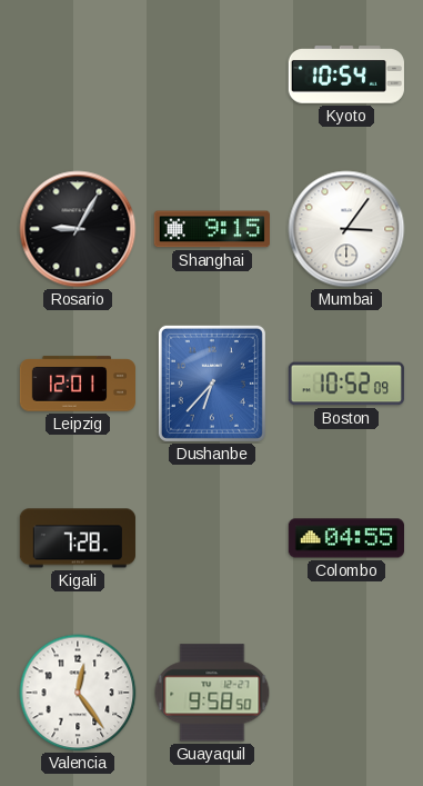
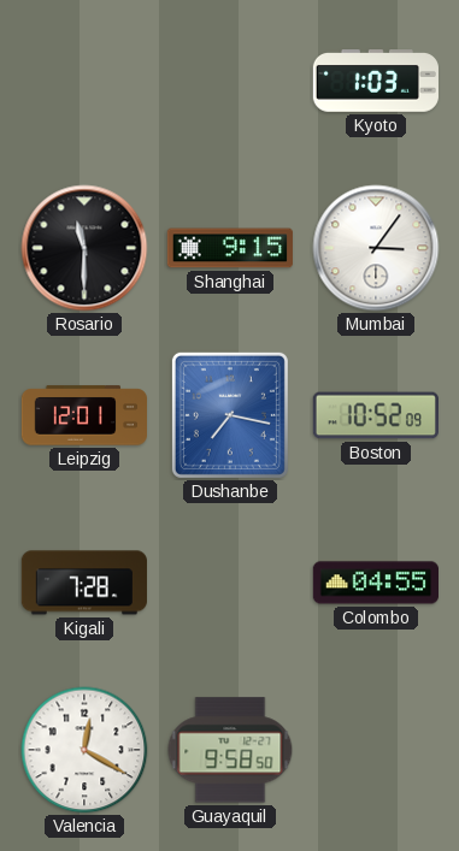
Kyoto: 10:54 -> 1:03
Rosario: 9:05 -> 11:30
Dushanbe: 6:37 -> 7:17
Valencia: 12:24 -> 12:20
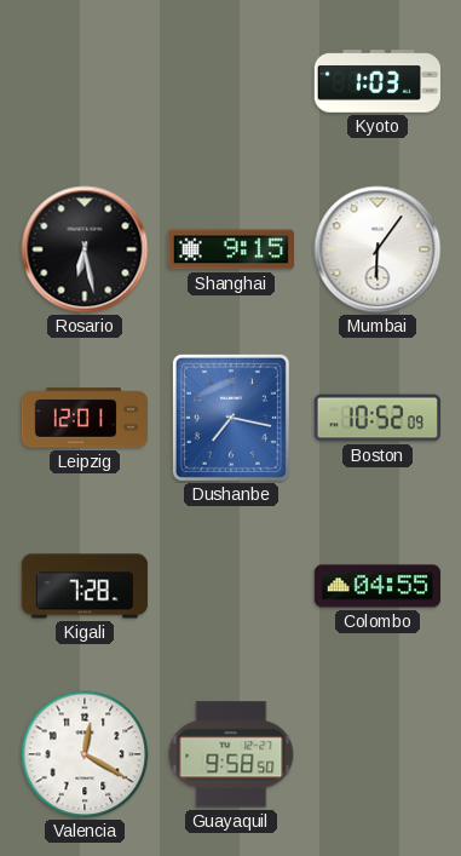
Rosario: 11:30 -> 6:28
Mumbai: 3:06 -> 6:06
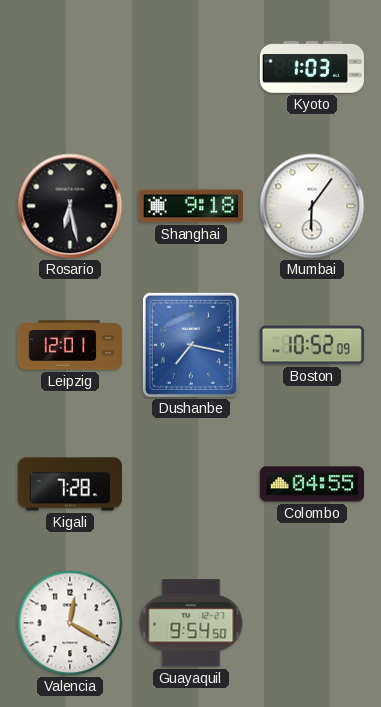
Shanghai: 9:15 -> 9:18
Guayaquil: 9:58 -> 9:54
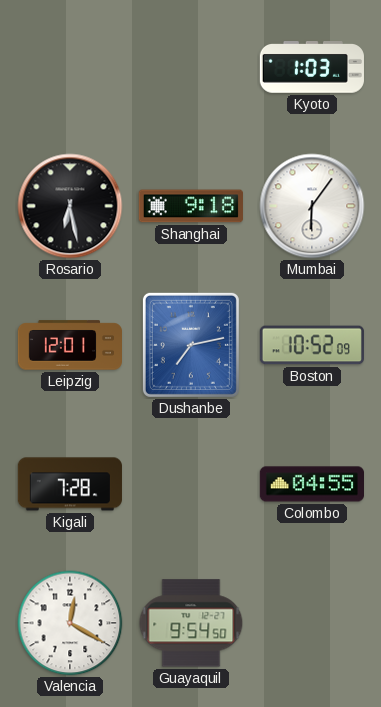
Dushanbe: 7:17 -> 7:13
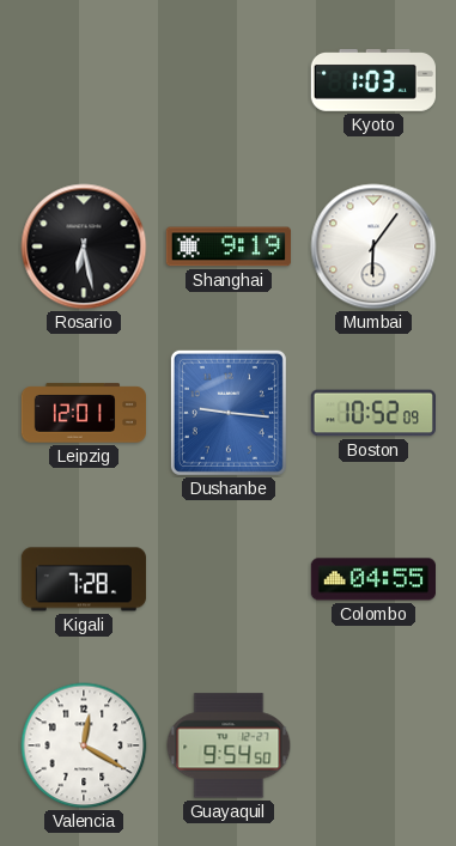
Shanghai: 9:18 -> 9:19
Dushanbe: 7:13 -> 9:16
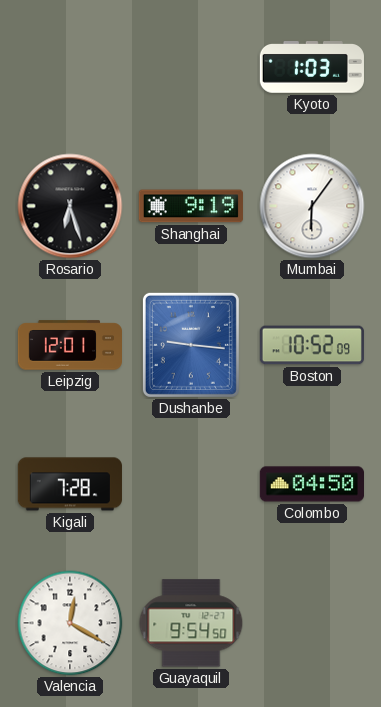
Rosario: 6:28 -> 6:27
Colombo: 04:55 -> 04:50
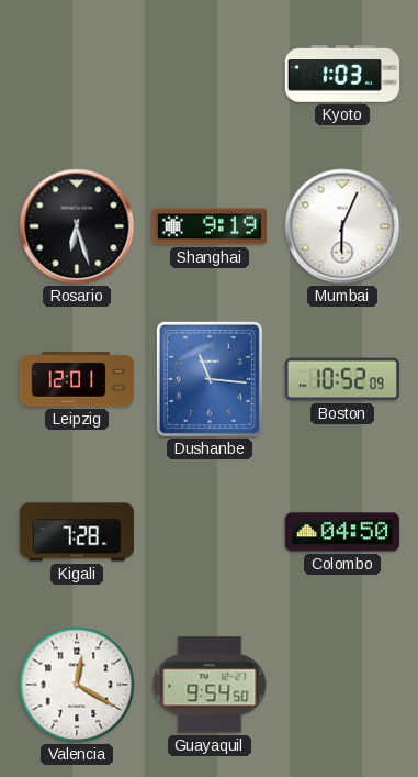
Mumbai: 6:06 -> 6:04
Dushanbe: 9:16 -> 11:16
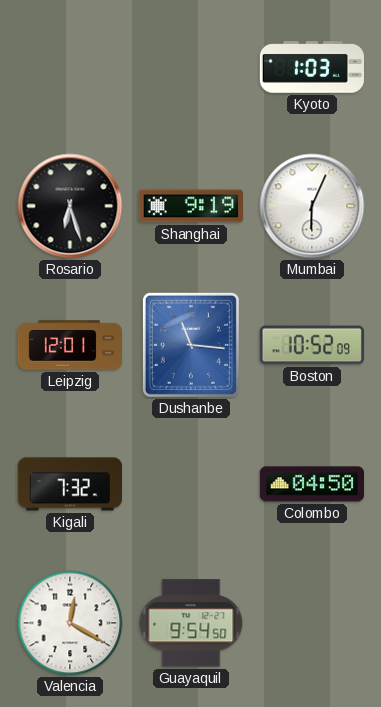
Kigali: 7:28 -> 7:32
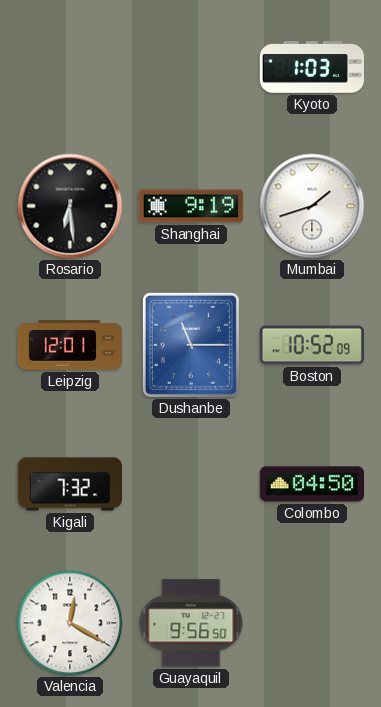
Rosario: 6:27 -> 6:29
Mumbai: 6:04 -> 1:42
Dushanbe: 11:16 -> 11:15
Guayaquil: 9:54 -> 9:56
